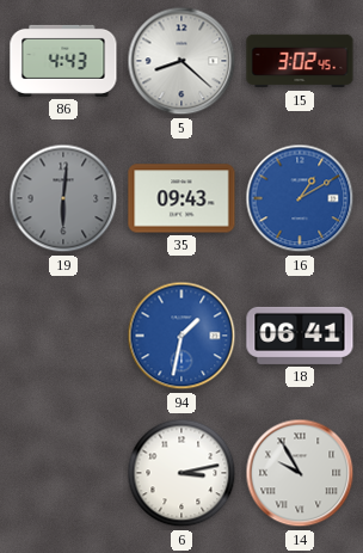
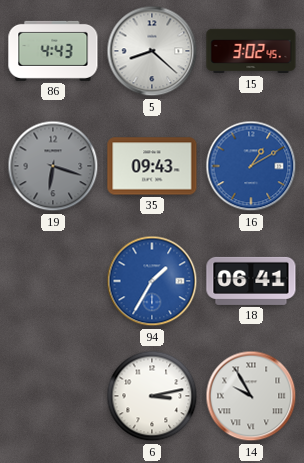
19: 6:01 -> 6:18
94: 1:32 -> 1:35
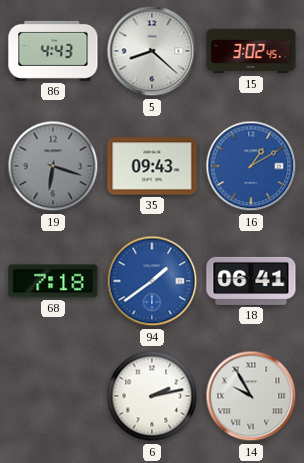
68: none -> 7:18
94: 1:35 -> 1:39
6: 3:13 -> 2:13
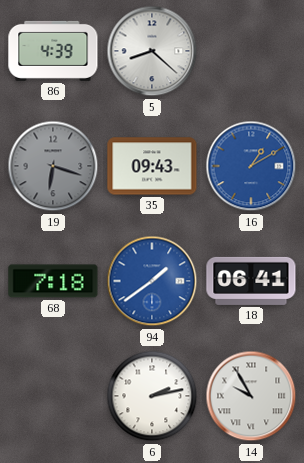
86: 4:43 -> 4:39
15: 3:02 -> none
